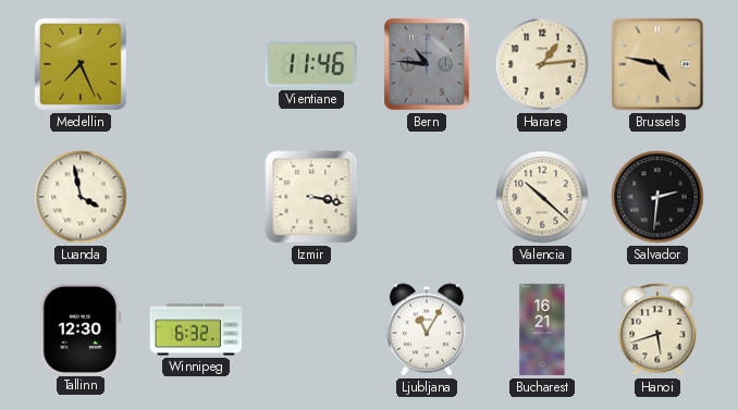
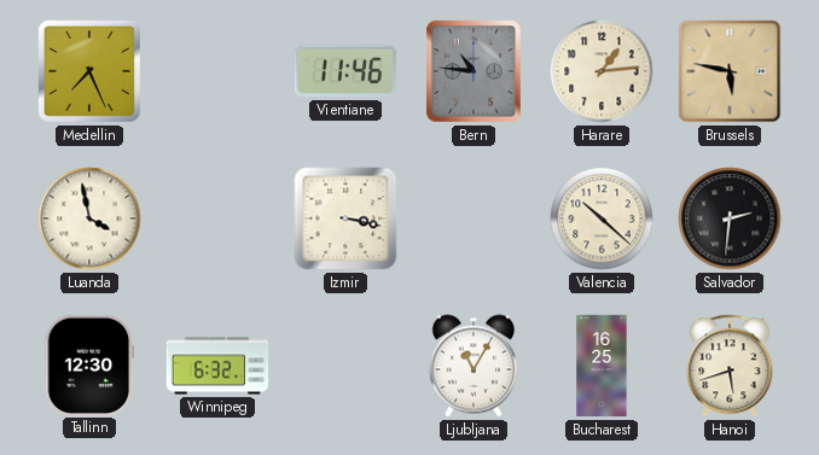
Brussels: 4:47 -> 5:47
Bucharest: 16:21 -> 16:25
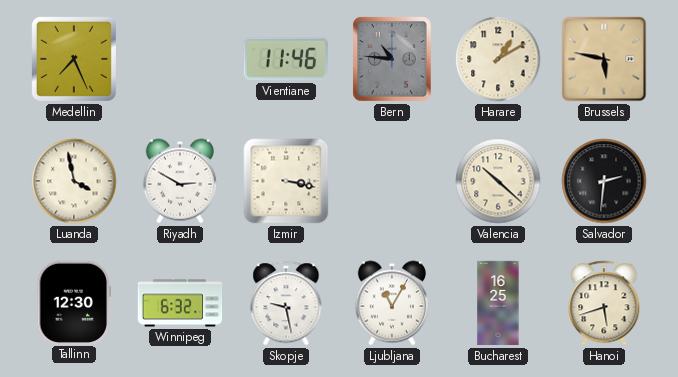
Harare: 1:14 -> 1:10
Riyadh: none -> 2:50
Skopje: none -> 9:28
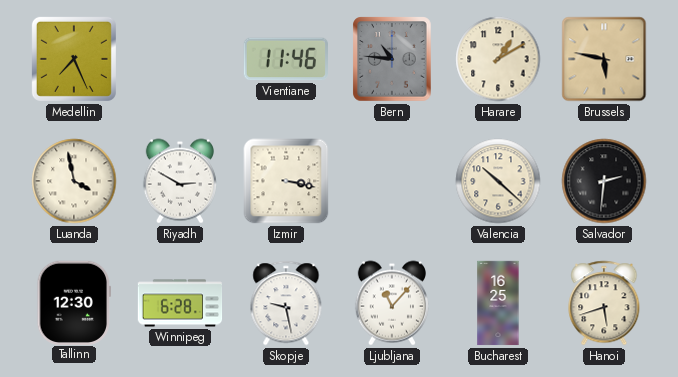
Winnipeg: 6:32 -> 6:28
Ljubljana: 11:05 -> 11:07
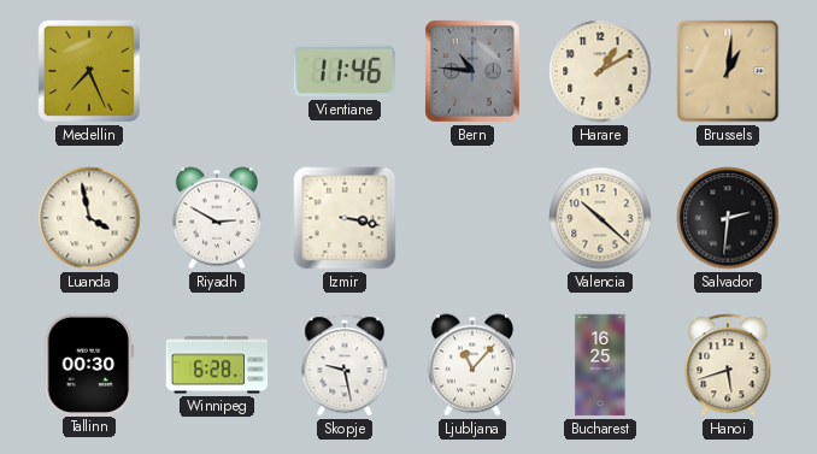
Brussels: 5:47 -> 1:01
Tallinn: 12:30 -> 00:30
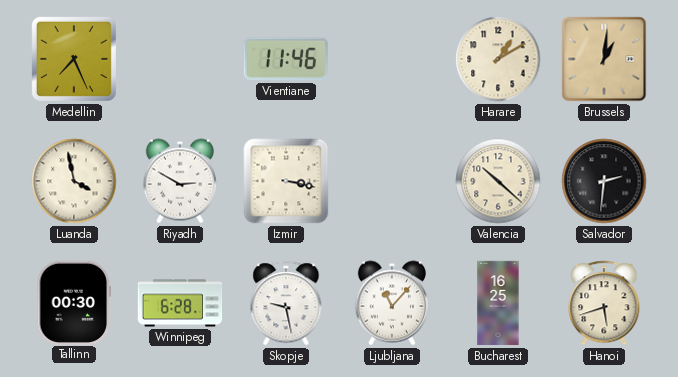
Bern: 10:46 -> none
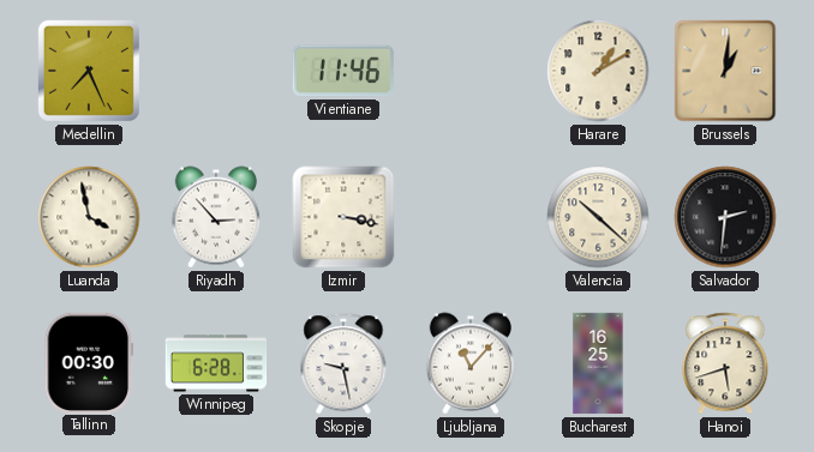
Riyadh: 2:50 -> 2:53
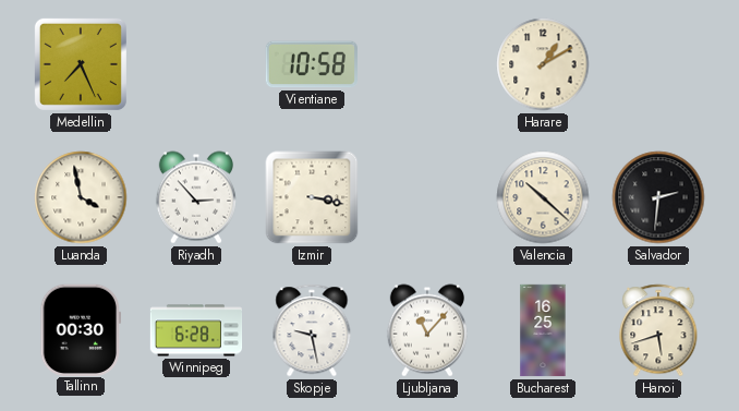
Vientiane: 11:46 -> 10:58
Brussels: 1:01 -> none
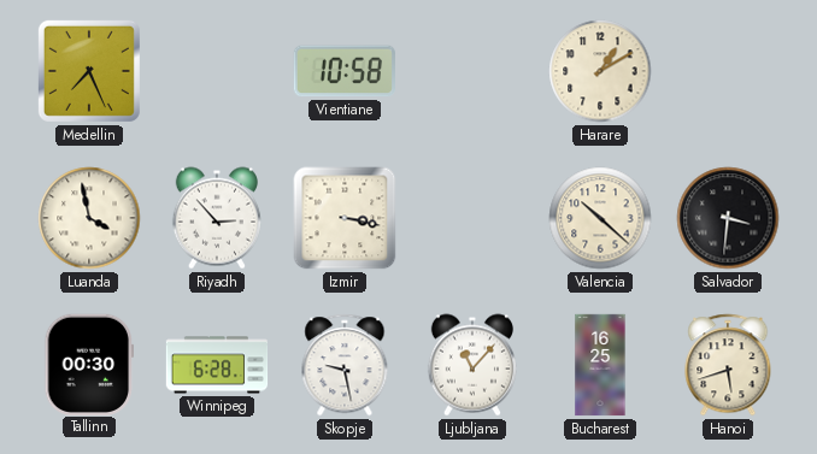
Salvador: 2:31 -> 3:31
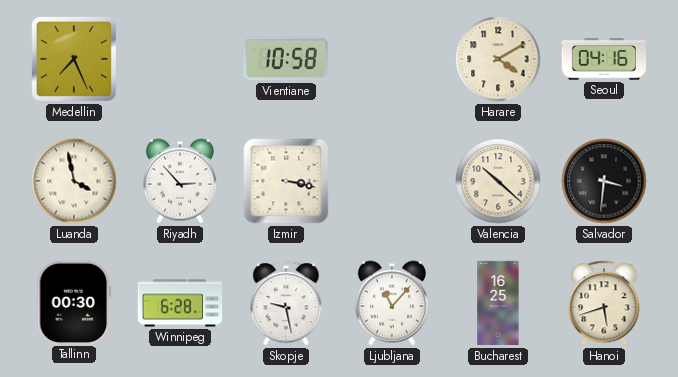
Harare: 1:10 -> 4:10
Seoul: none -> 04:16
